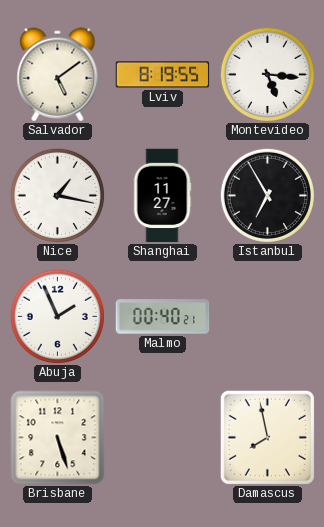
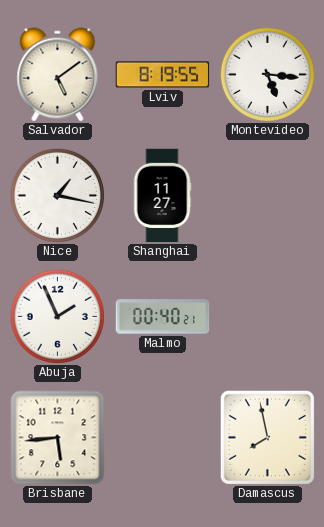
Istanbul: 6:55 -> none
Brisbane: 5:27 -> 5:44
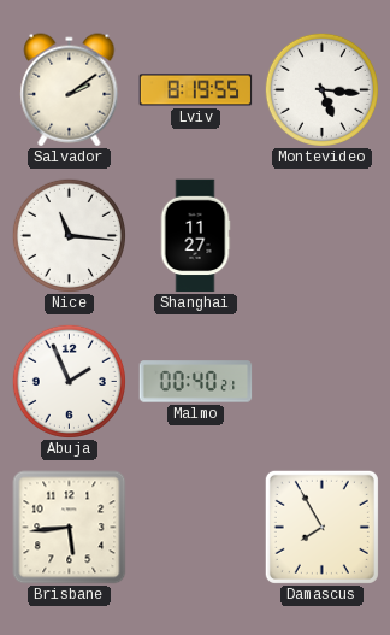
Salvador: 5:09 -> 2:09
Nice: 1:17 -> 11:16
Damascus: 7:58 -> 7:55
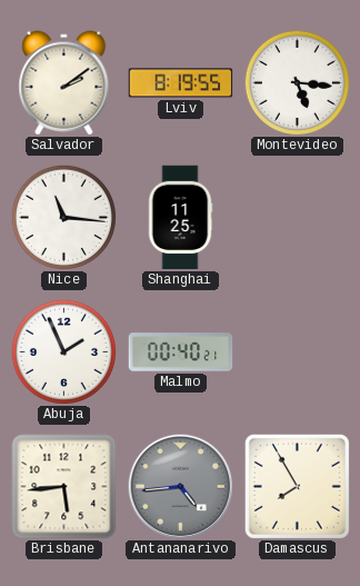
Shanghai: 11:27 -> 11:25
Antananarivo: none -> 4:44
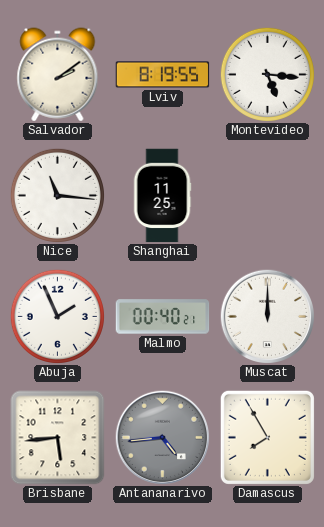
Muscat: none -> 12:00
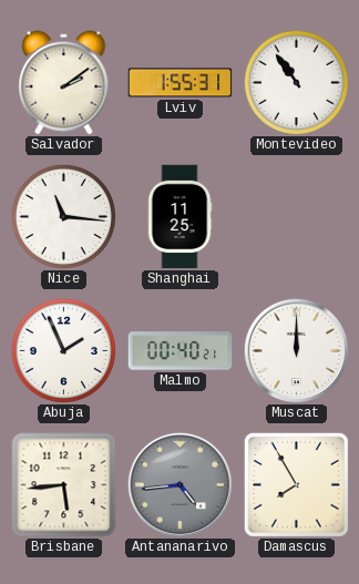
Lviv: 8:19 -> 1:55
Montevideo: 5:16 -> 10:54
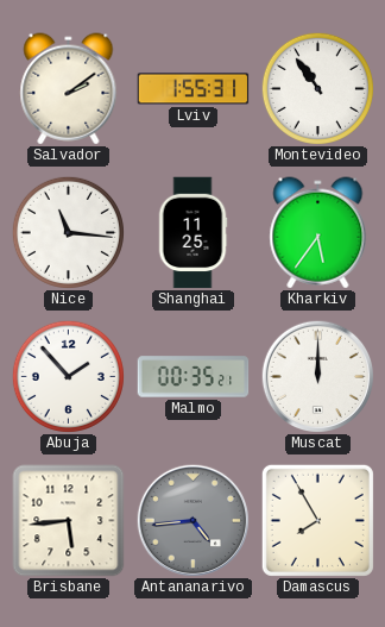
Kharkiv: none -> 5:36
Abuja: 1:56 -> 1:53
Malmo: 00:40 -> 00:35
